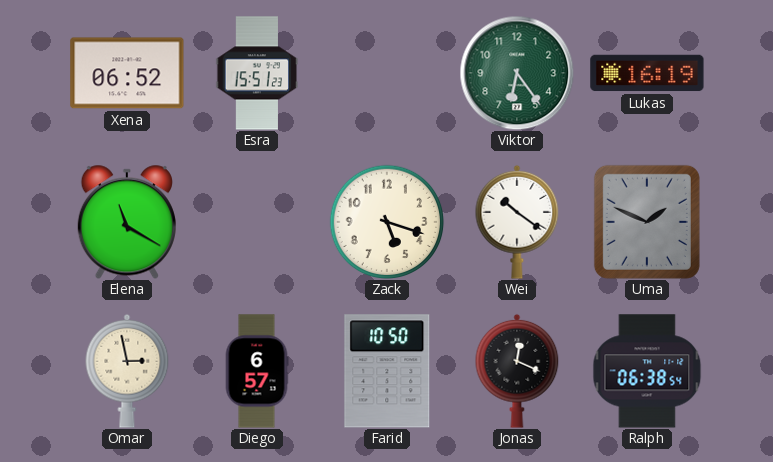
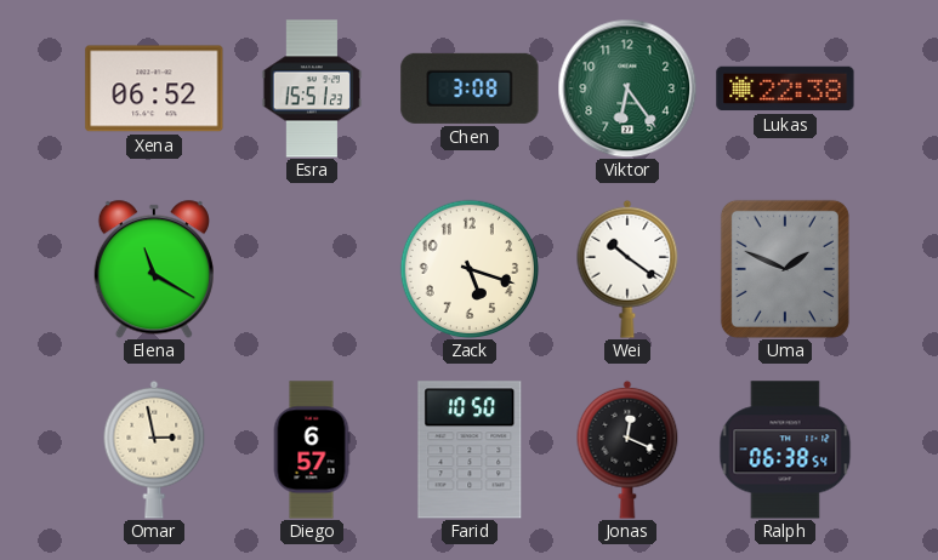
Chen: none -> 3:08
Lukas: 16:19 -> 22:38
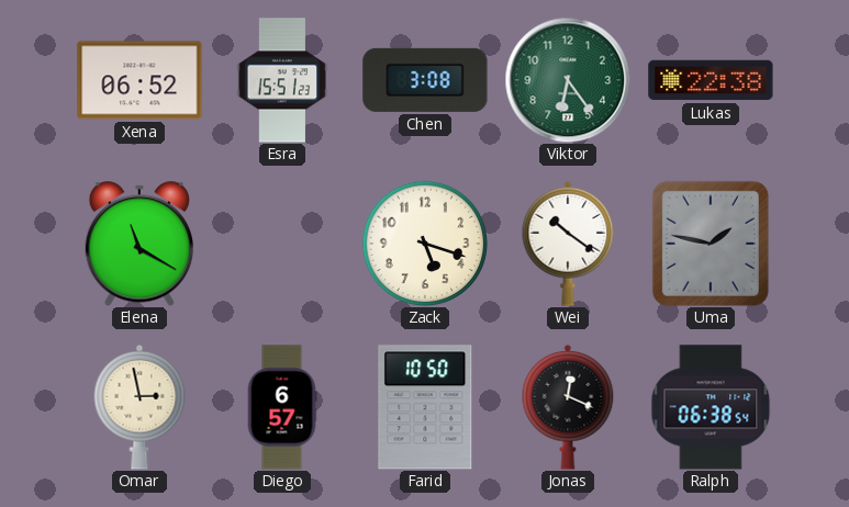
Uma: 1:49 -> 1:47
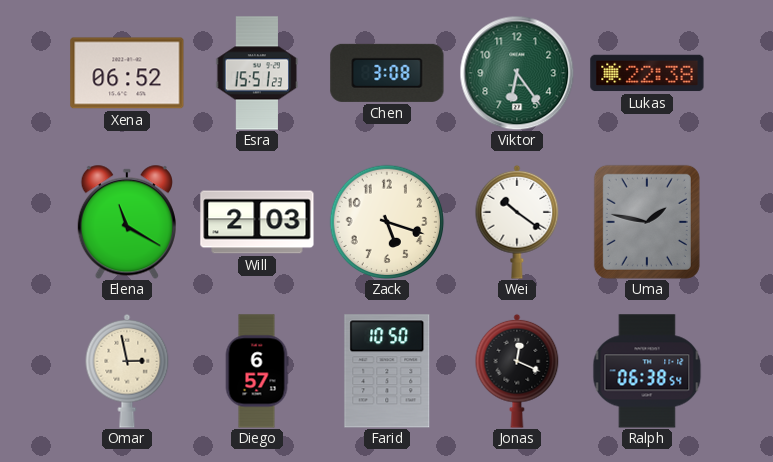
Will: none -> 2:03
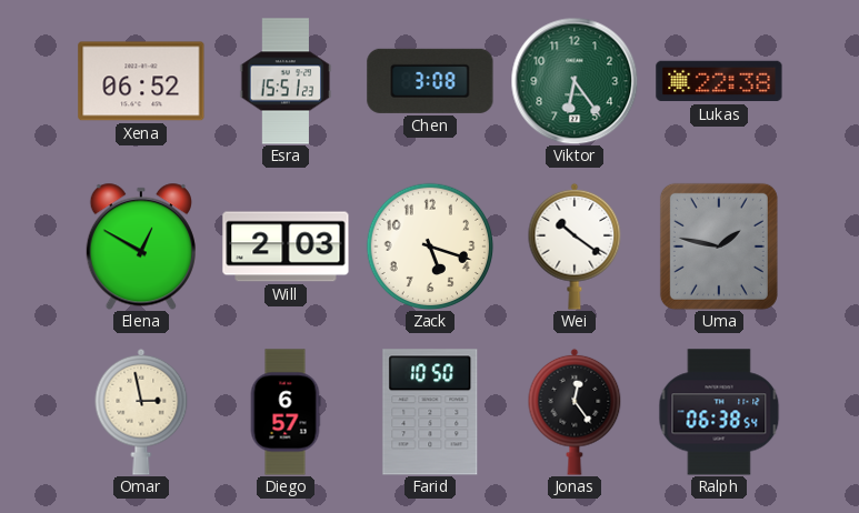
Elena: 11:20 -> 12:50
Jonas: 12:19 -> 12:24
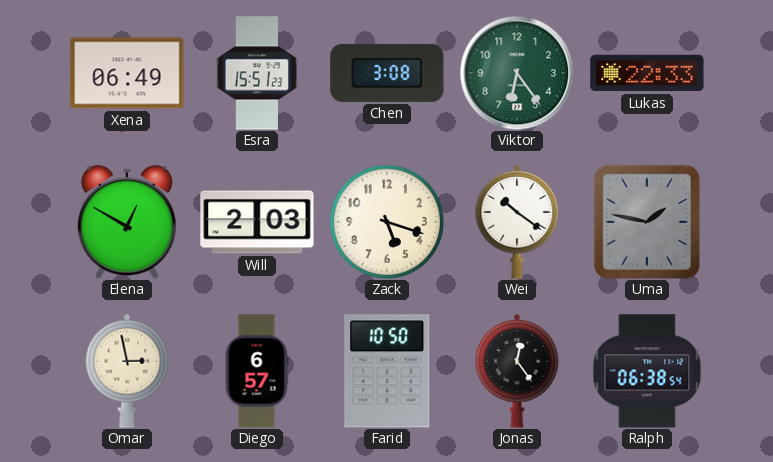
Xena: 06:52 -> 06:49
Lukas: 22:38 -> 22:33
